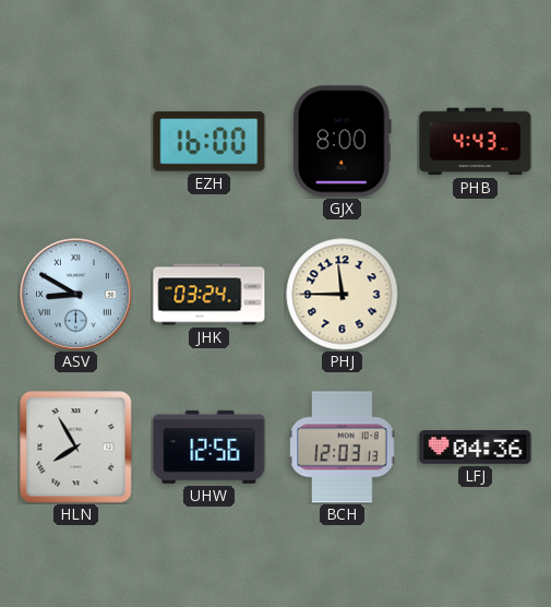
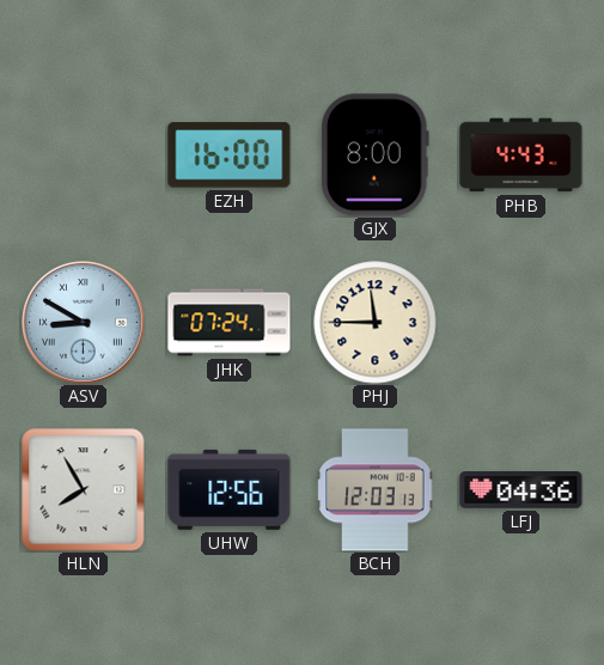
JHK: 03:24 -> 07:24
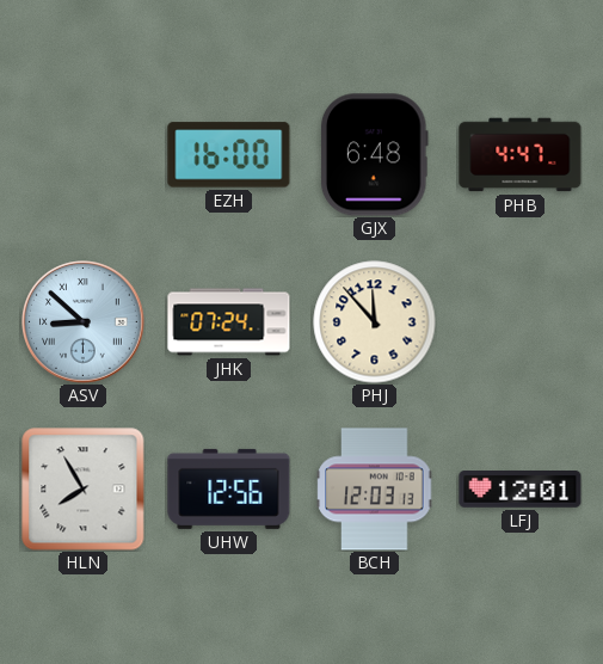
GJX: 8:00 -> 6:48
PHB: 4:43 -> 4:47
ASV: 8:50 -> 8:52
PHJ: 11:45 -> 11:53
LFJ: 04:36 -> 12:01
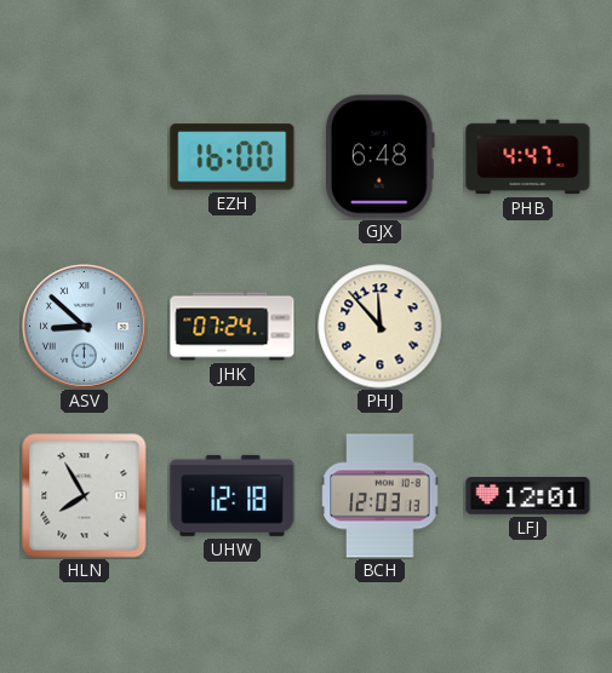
UHW: 12:56 -> 12:18
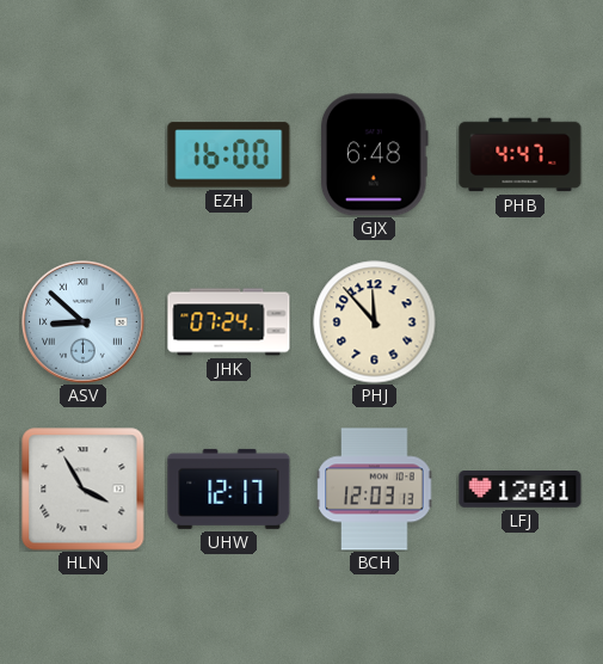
HLN: 7:55 -> 3:55
UHW: 12:18 -> 12:17
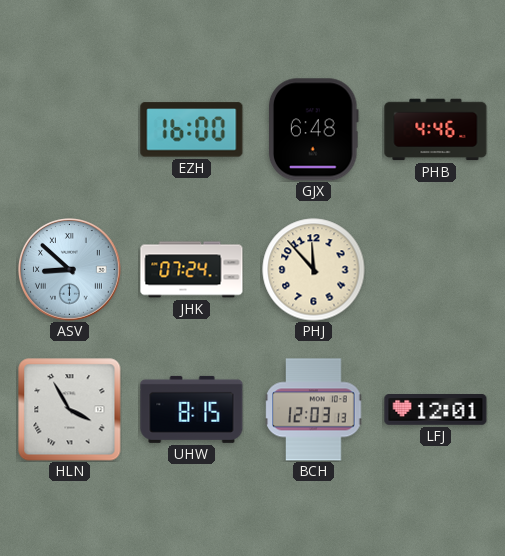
PHB: 4:47 -> 4:46
UHW: 12:17 -> 8:15
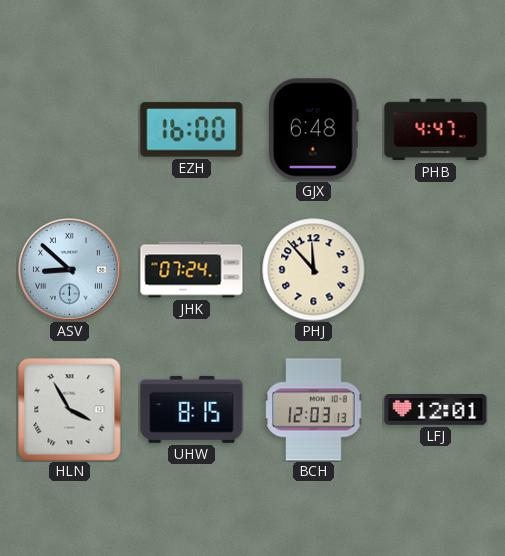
PHB: 4:46 -> 4:47
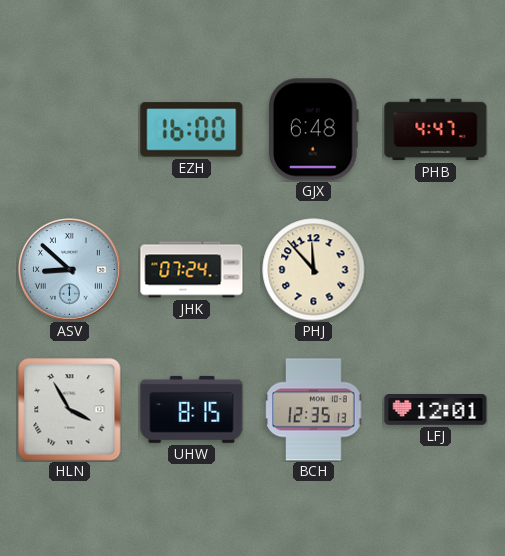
BCH: 12:03 -> 12:35
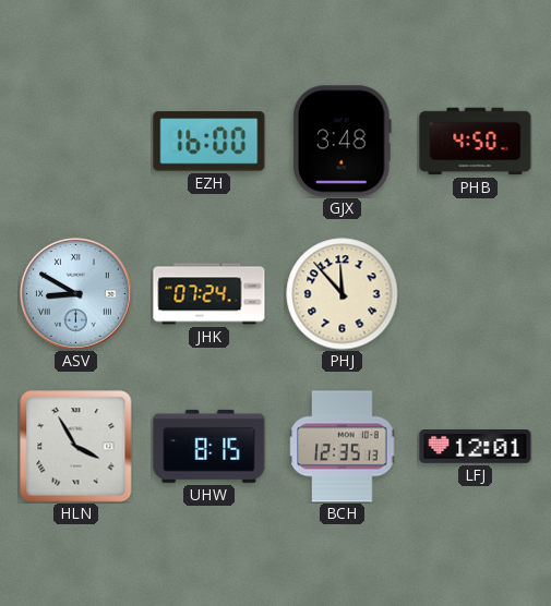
GJX: 6:48 -> 3:48
PHB: 4:47 -> 4:50
ASV: 8:52 -> 8:50
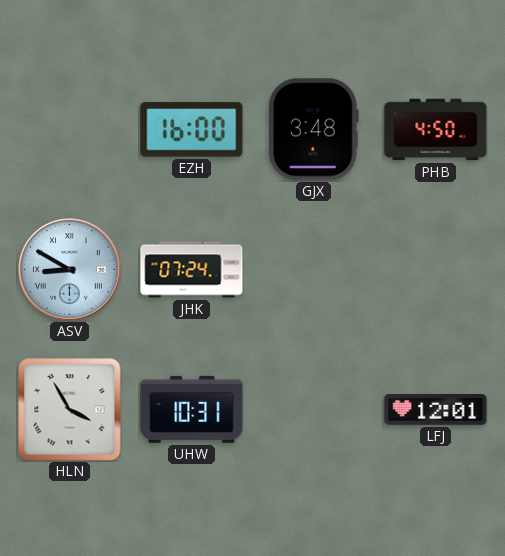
PHJ: 11:53 -> none
UHW: 8:15 -> 10:31
BCH: 12:35 -> none
